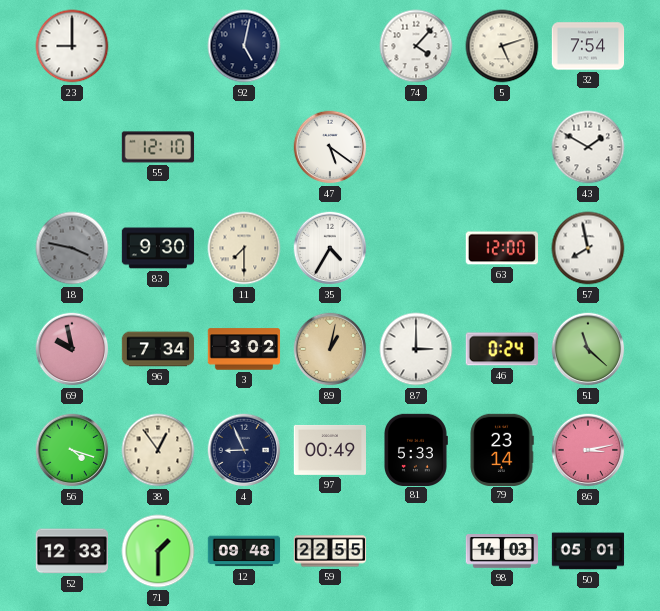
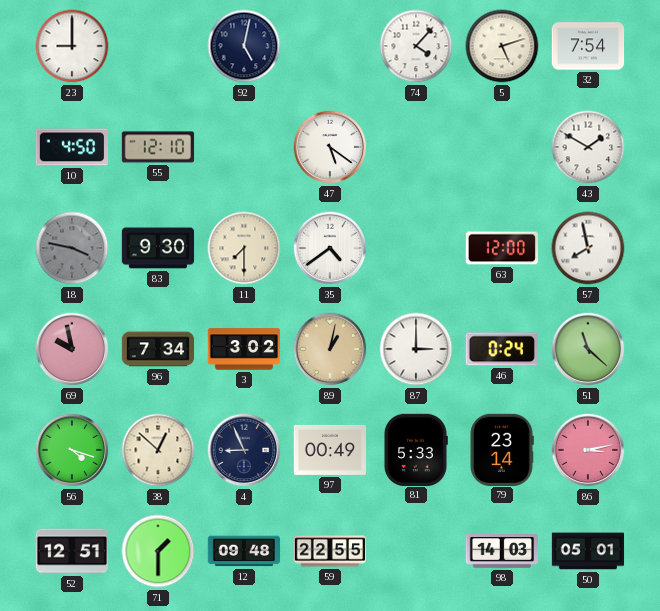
10: none -> 4:50
35: 4:35 -> 4:39
38: 12:54 -> 12:52
52: 12:33 -> 12:51
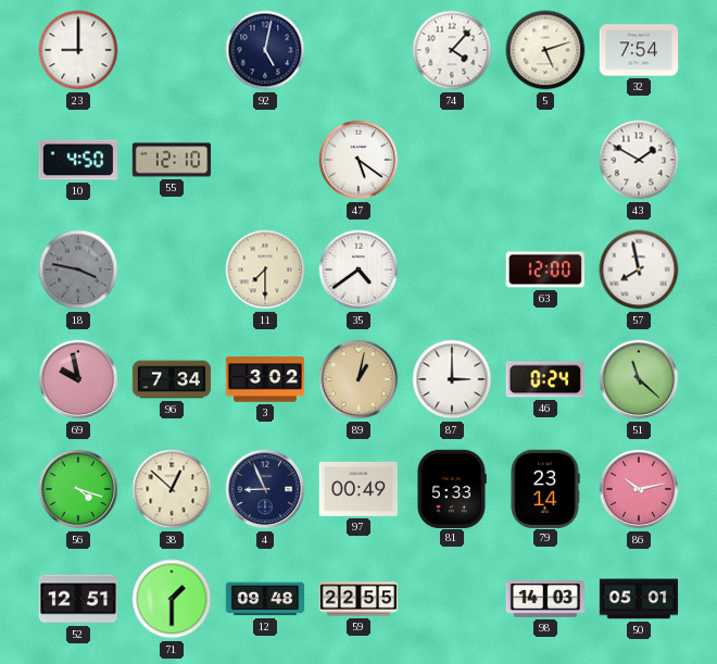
83: 9:30 -> none
86: 3:13 -> 10:13
